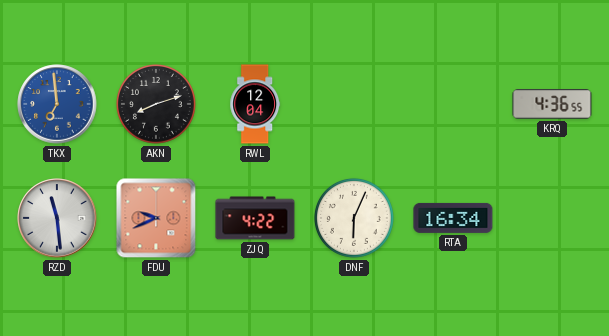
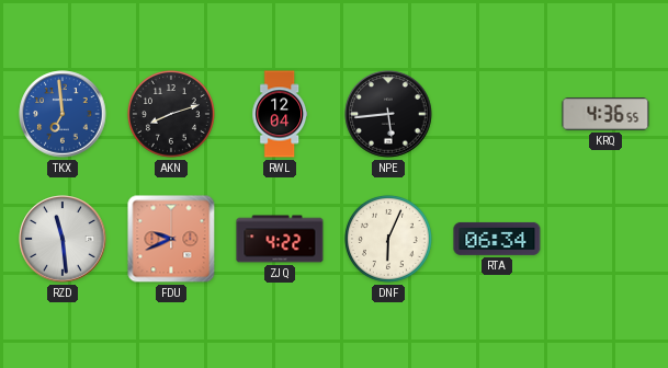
NPE: none -> 5:44
RTA: 16:34 -> 06:34
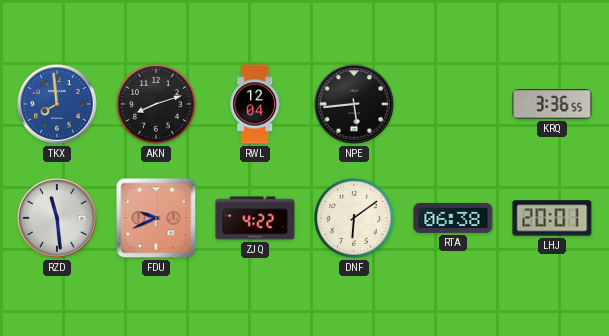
TKX: 6:59 -> 7:59
KRQ: 4:36 -> 3:36
DNF: 6:04 -> 6:09
RTA: 06:34 -> 06:38
LHJ: none -> 20:01
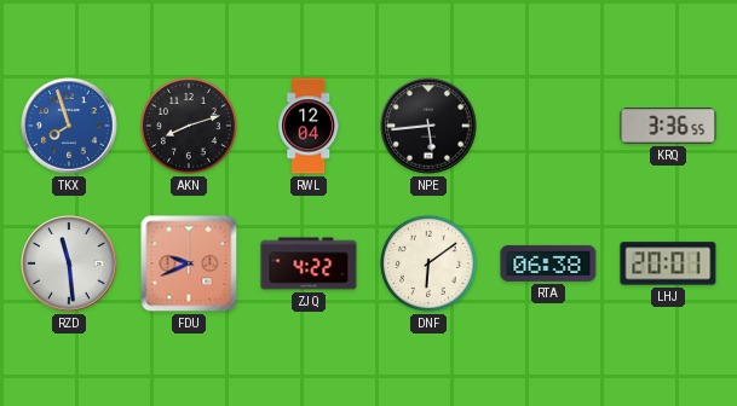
TKX: 7:59 -> 7:57
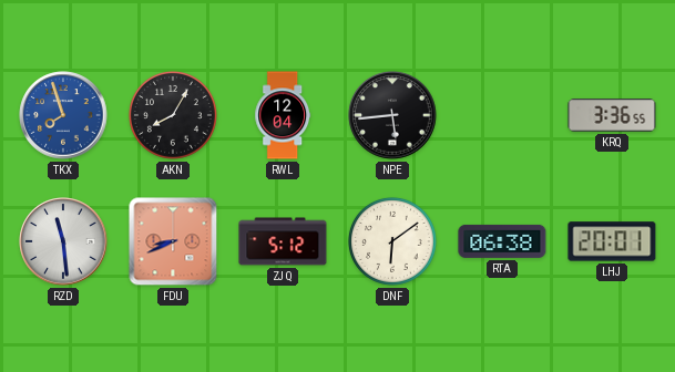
AKN: 8:12 -> 8:05
FDU: 9:41 -> 8:41
ZJQ: 4:22 -> 5:12
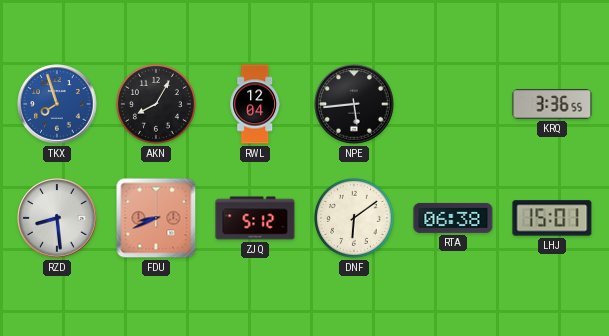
RZD: 11:29 -> 8:29
LHJ: 20:01 -> 15:01
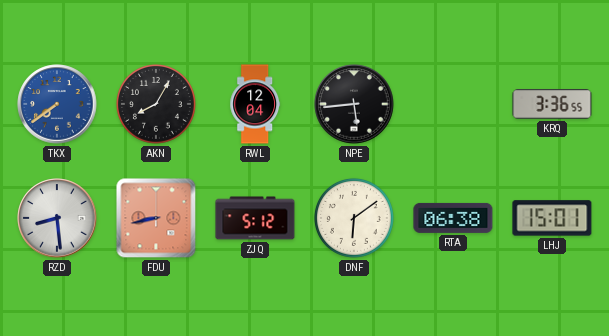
TKX: 7:57 -> 7:39
FDU: 8:41 -> 8:43
